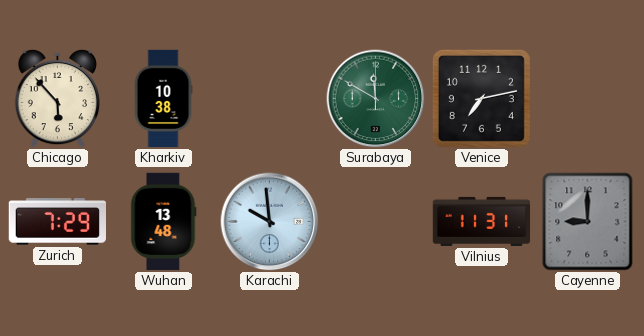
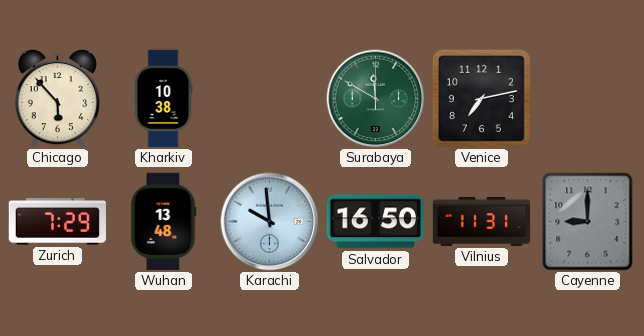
Salvador: none -> 16:50
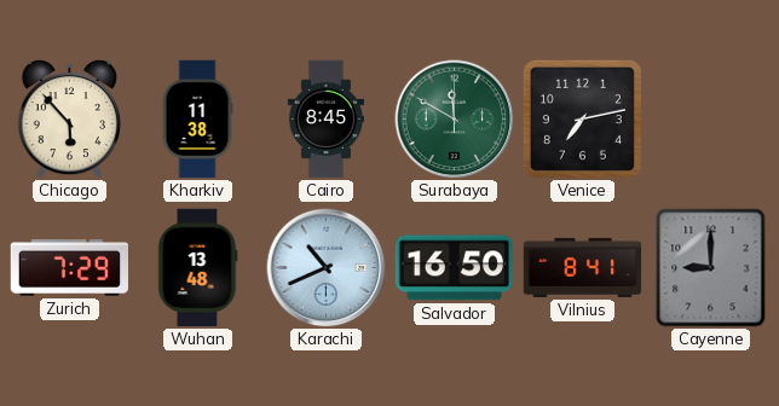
Kharkiv: 10:38 -> 11:38
Cairo: none -> 8:45
Karachi: 9:59 -> 10:41
Vilnius: 11:31 -> 8:41
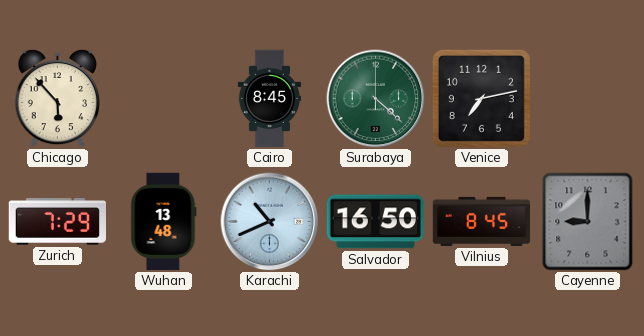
Kharkiv: 11:38 -> none
Surabaya: 11:50 -> 4:22
Vilnius: 8:41 -> 8:45
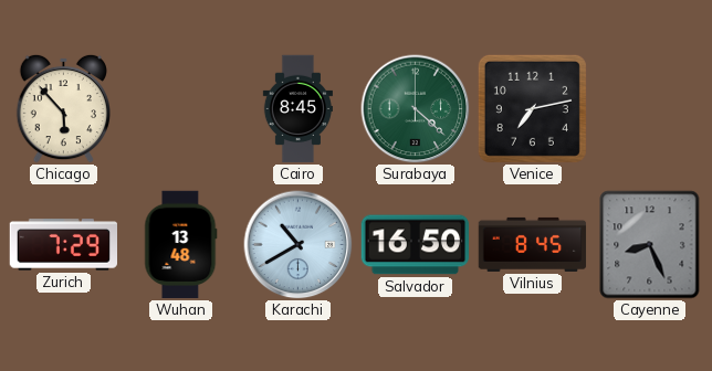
Karachi: 10:41 -> 10:40
Cayenne: 9:00 -> 8:26
